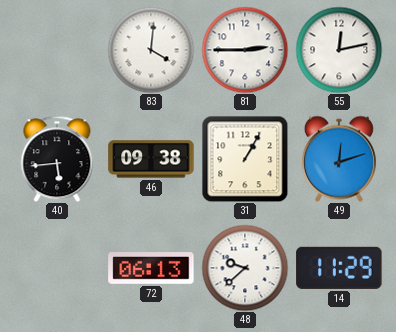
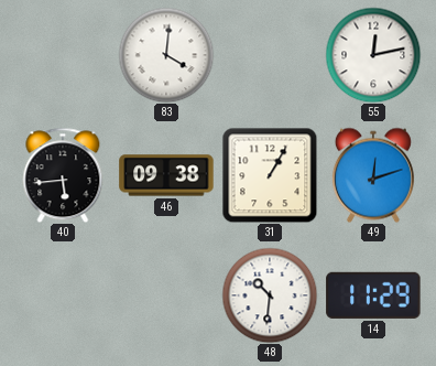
81: 2:45 -> none
72: 06:13 -> none
48: 9:38 -> 10:31
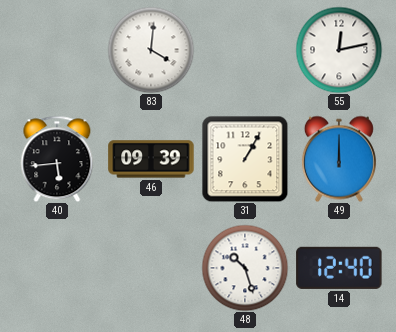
46: 09:38 -> 09:39
49: 12:12 -> 12:00
48: 10:31 -> 10:27
14: 11:29 -> 12:40
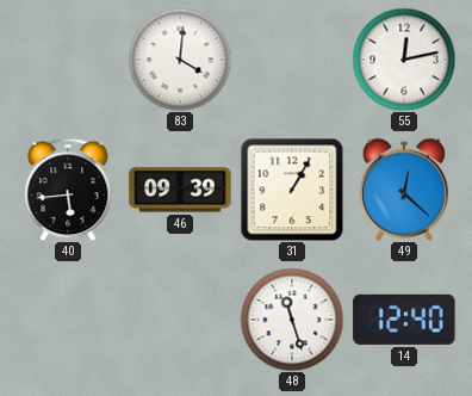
49: 12:00 -> 12:22
48: 10:27 -> 11:27
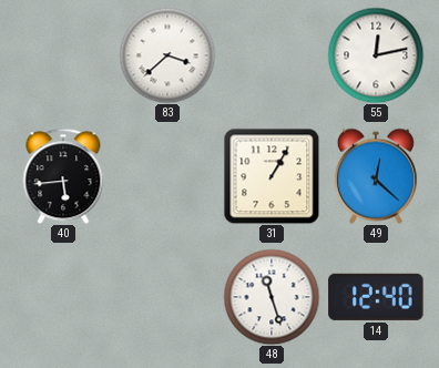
83: 4:01 -> 3:38
46: 09:39 -> none
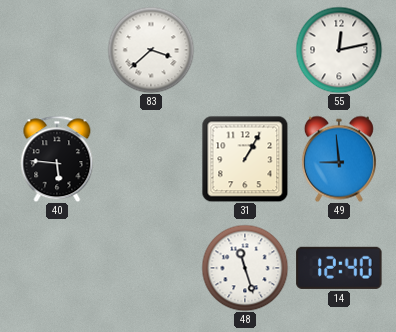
40: 5:44 -> 5:46
49: 12:22 -> 8:59
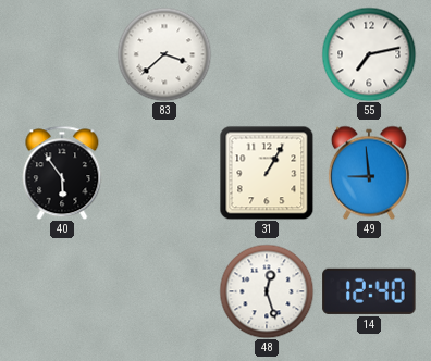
55: 12:13 -> 7:13
40: 5:46 -> 5:54
48: 11:27 -> 12:27
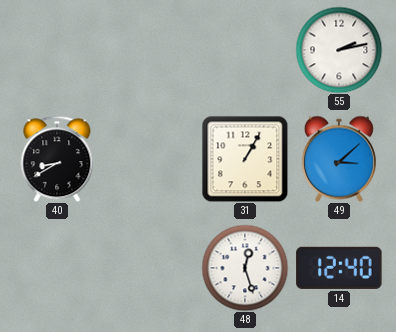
83: 3:38 -> none
55: 7:13 -> 2:13
40: 5:54 -> 8:40
49: 8:59 -> 3:08
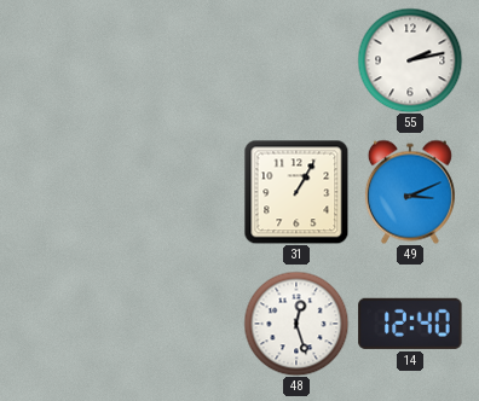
40: 8:40 -> none
49: 3:08 -> 3:11
